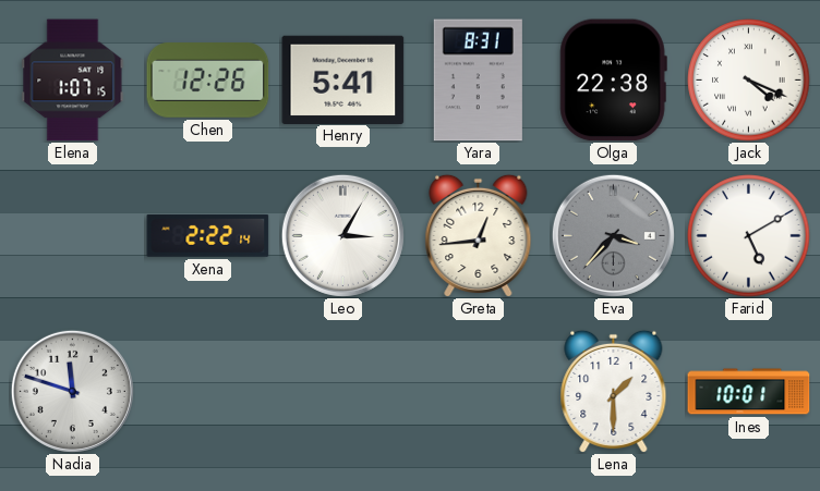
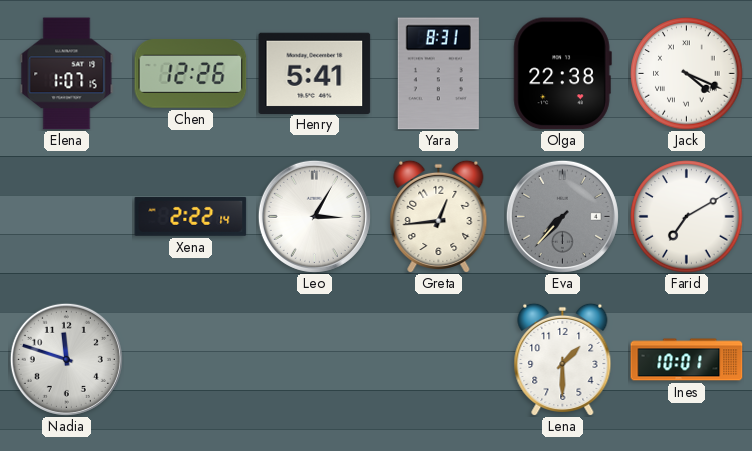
Eva: 3:37 -> 7:37
Farid: 5:10 -> 7:10
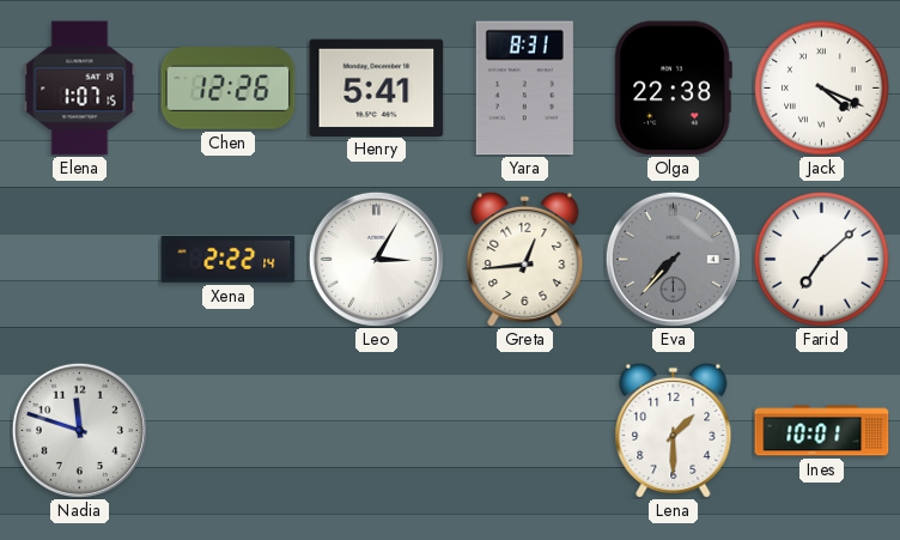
Farid: 7:10 -> 7:08
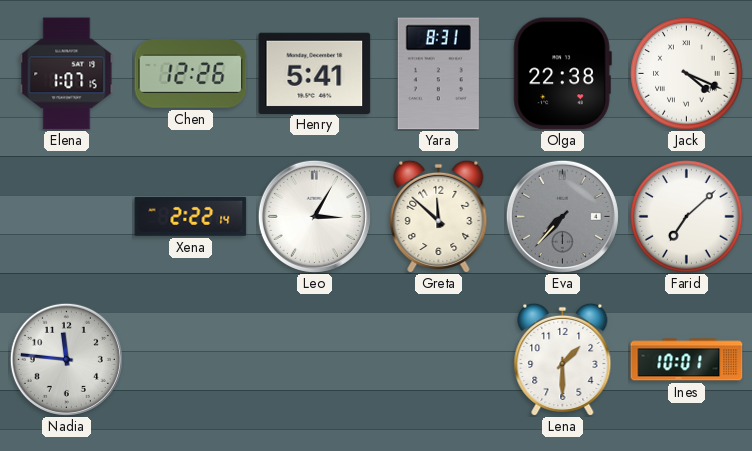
Greta: 12:44 -> 11:52
Nadia: 11:48 -> 11:46
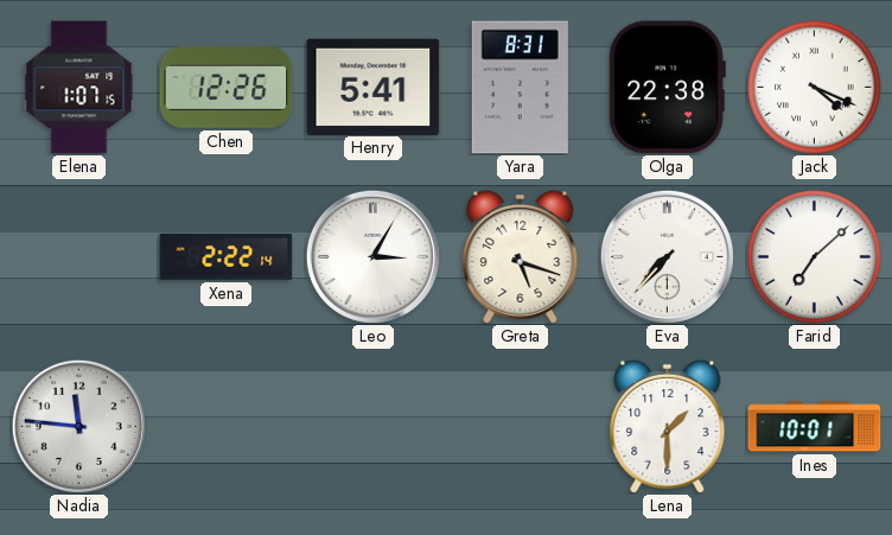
Greta: 11:52 -> 5:18
Eva dial: grey -> white
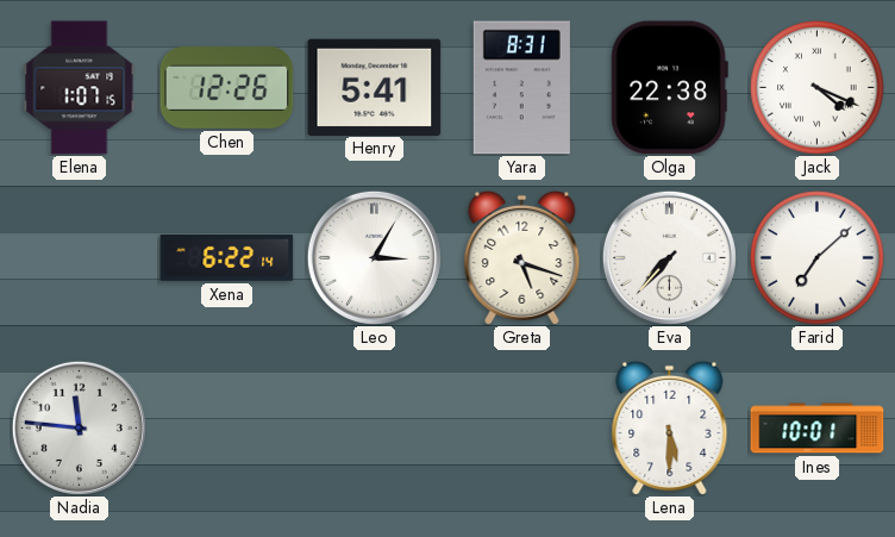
Xena: 2:22 -> 6:22
Lena: 1:30 -> 5:30
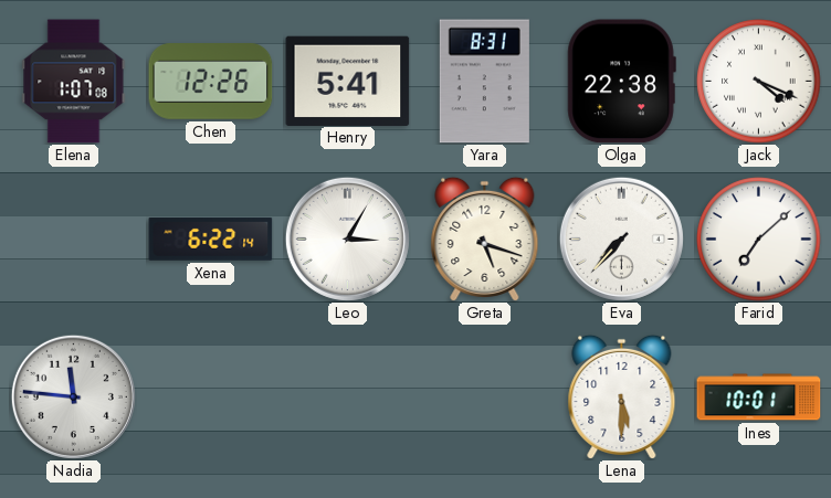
Elena: 1:07:15 -> 1:07:08
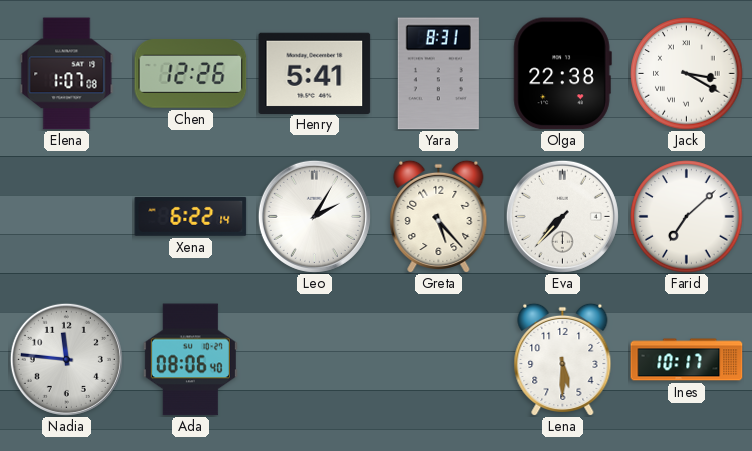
Jack: 4:19 -> 3:20
Leo: 3:05 -> 2:05
Greta: 5:18 -> 5:23
Ada: none -> 08:06
Ines: 10:01 -> 10:17
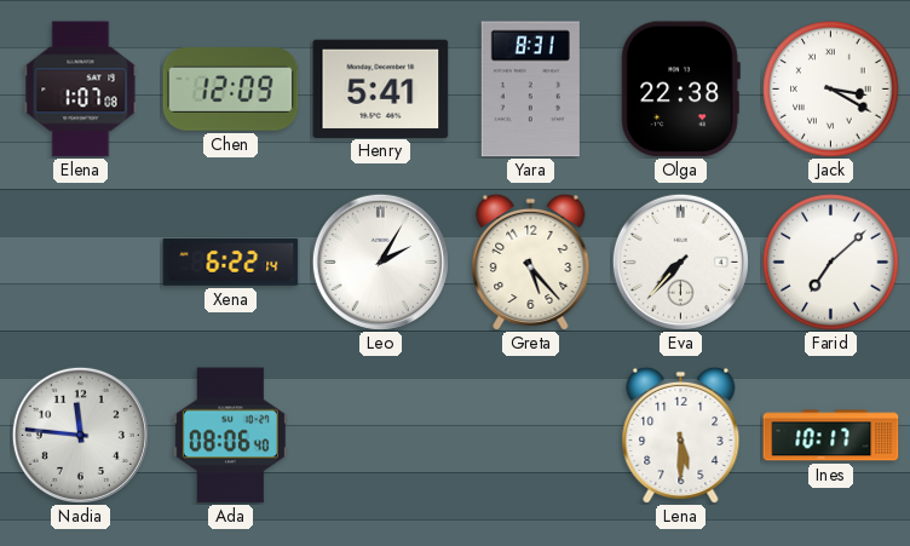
Chen: 12:26 -> 12:09
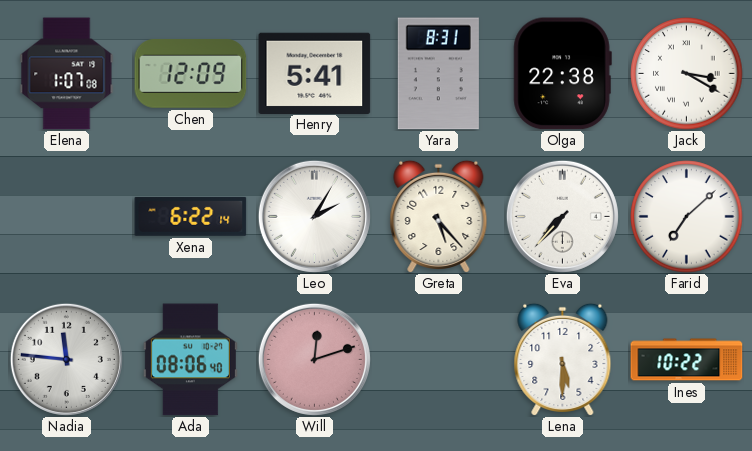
Will: none -> 12:12
Ines: 10:17 -> 10:22
